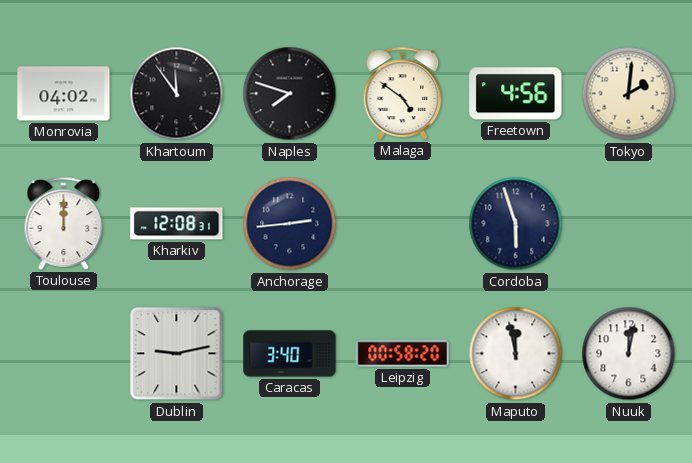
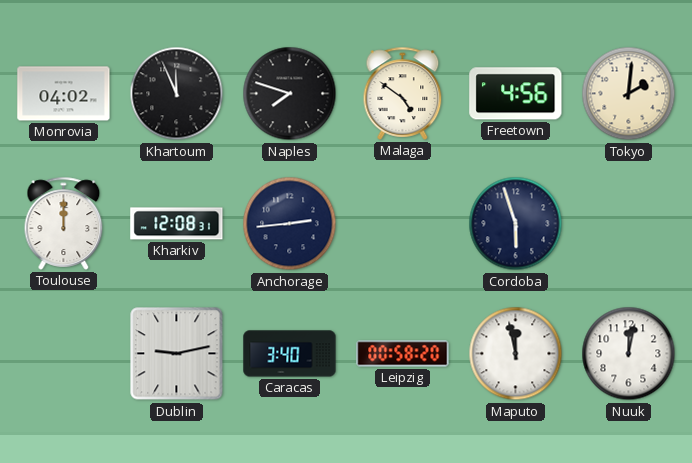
Khartoum: 11:54 -> 11:56
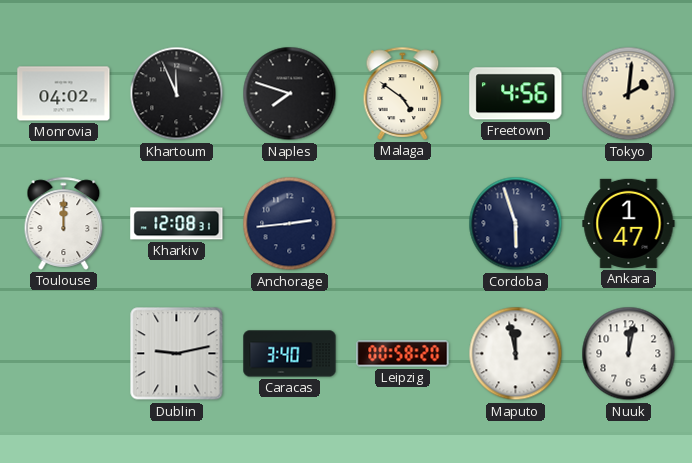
Ankara: none -> 1:47
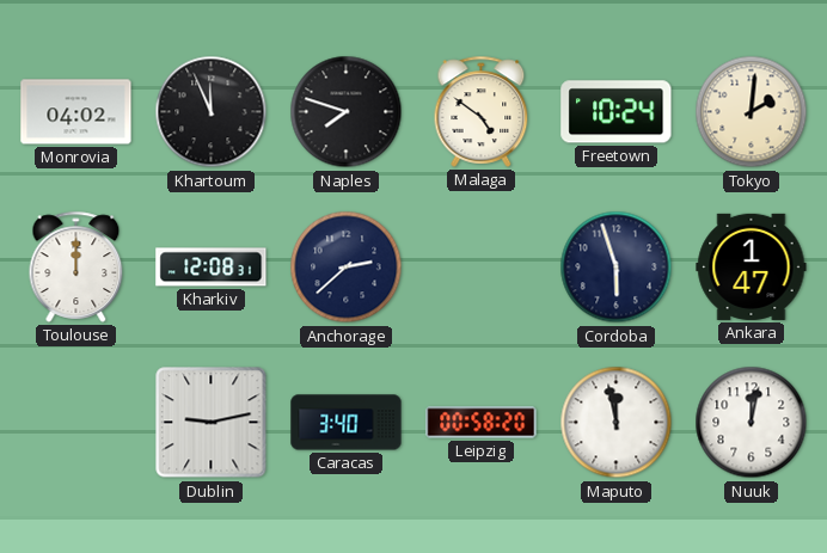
Freetown: 4:56 -> 10:24
Anchorage: 2:44 -> 2:38
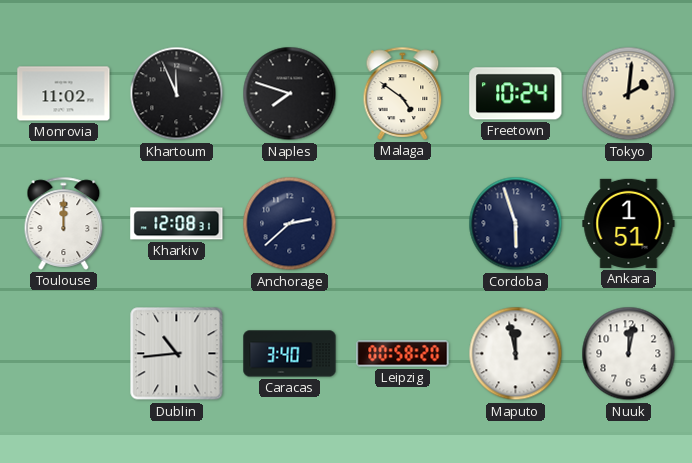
Monrovia: 04:02 -> 11:02
Ankara: 1:47 -> 1:51
Dublin: 9:13 -> 10:44
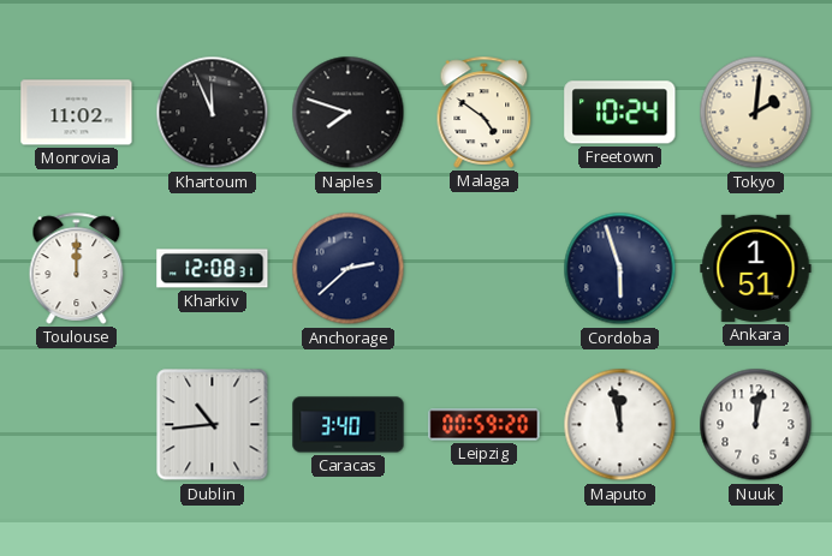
Leipzig: 00:58 -> 00:59
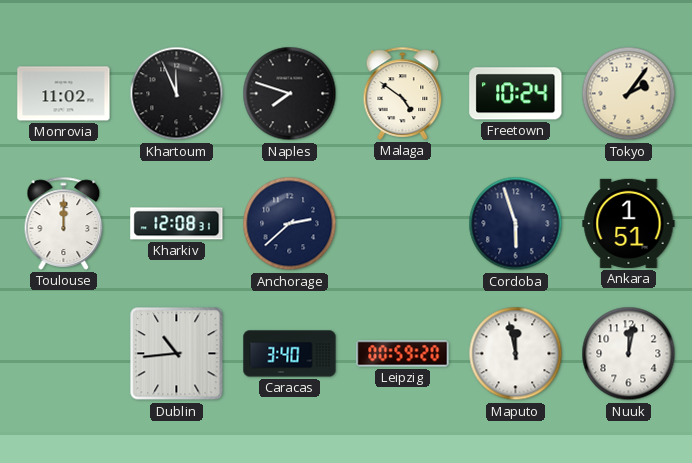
Tokyo: 2:01 -> 2:06
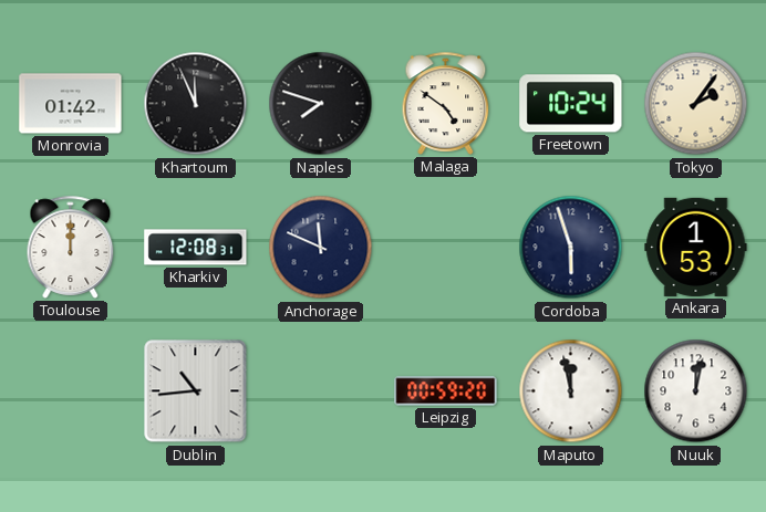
Monrovia: 11:02 -> 01:42
Anchorage: 2:38 -> 11:49
Ankara: 1:51 -> 1:53
Caracas: 3:40 -> none
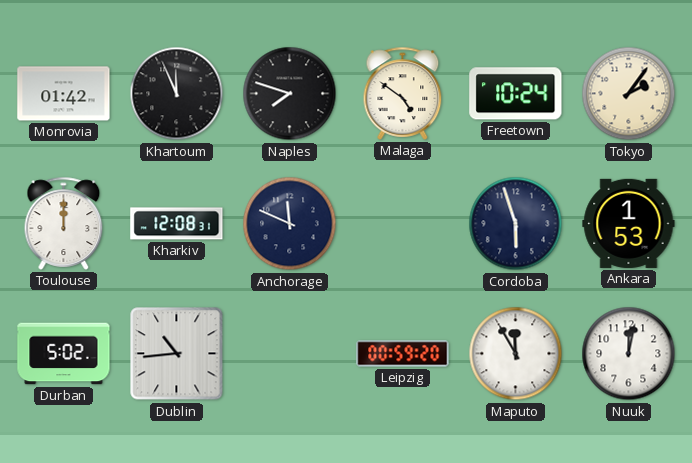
Durban: none -> 5:02
Maputo: 11:58 -> 11:55
